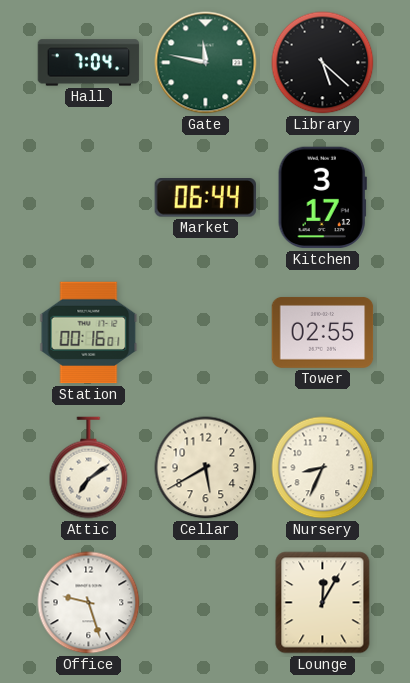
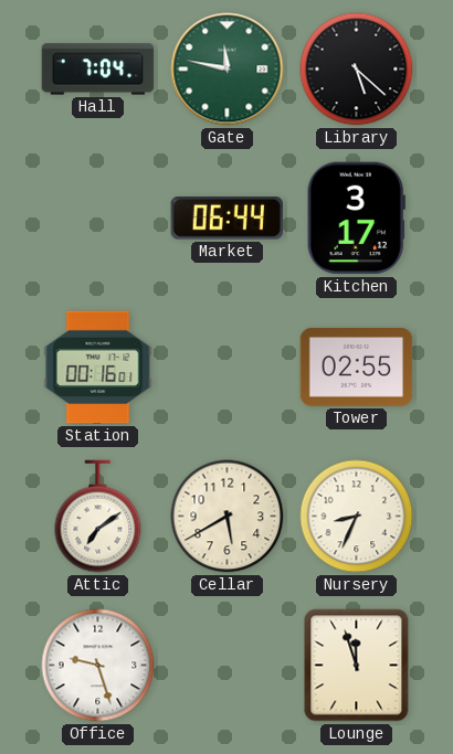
Lounge: 12:05 -> 11:57
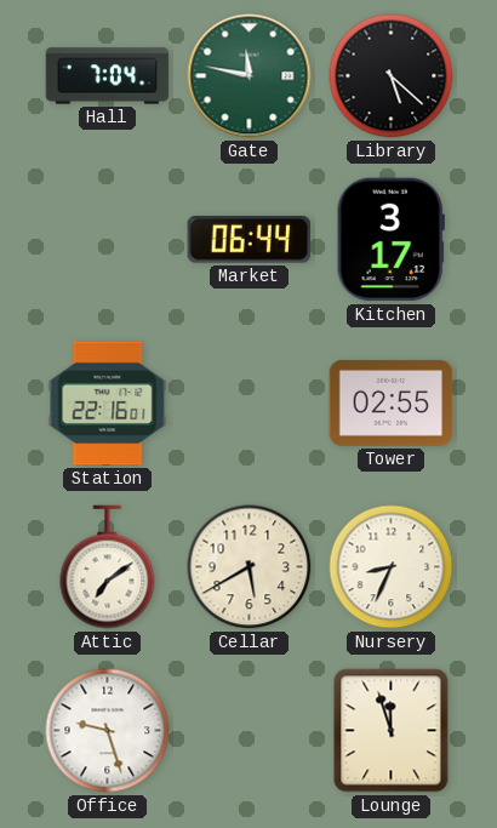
Station: 00:16 -> 22:16
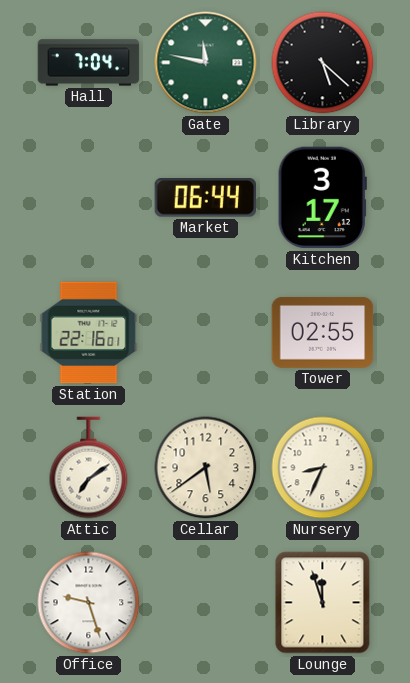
Cellar: 5:40 -> 5:39
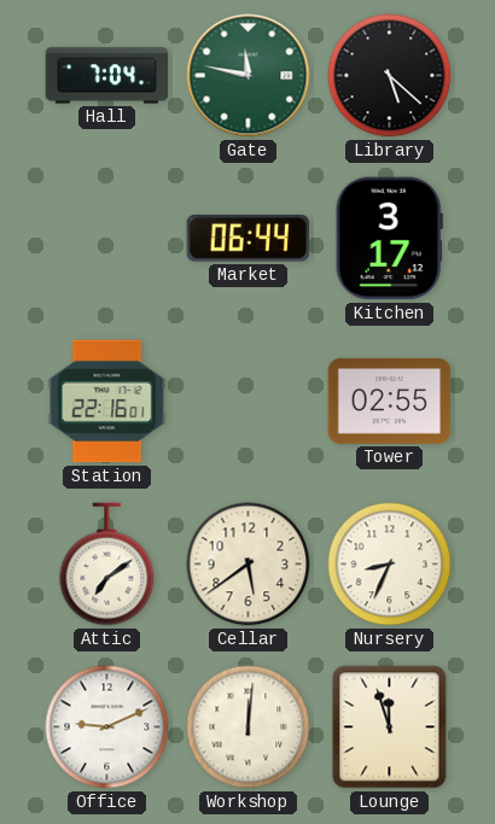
Office: 9:27 -> 9:11
Workshop: none -> 12:01
